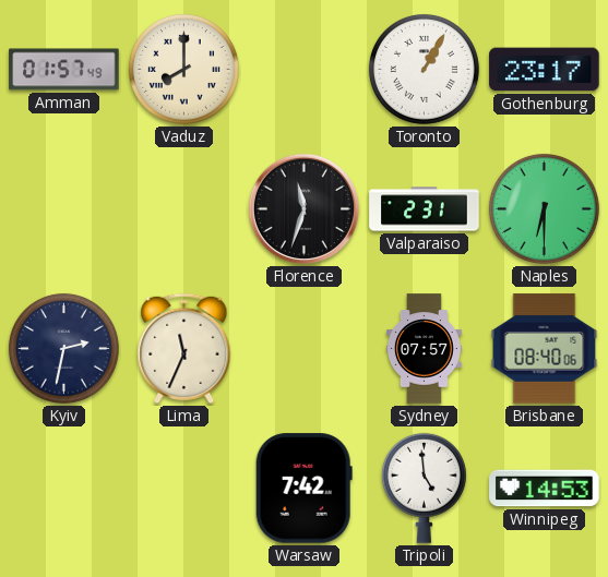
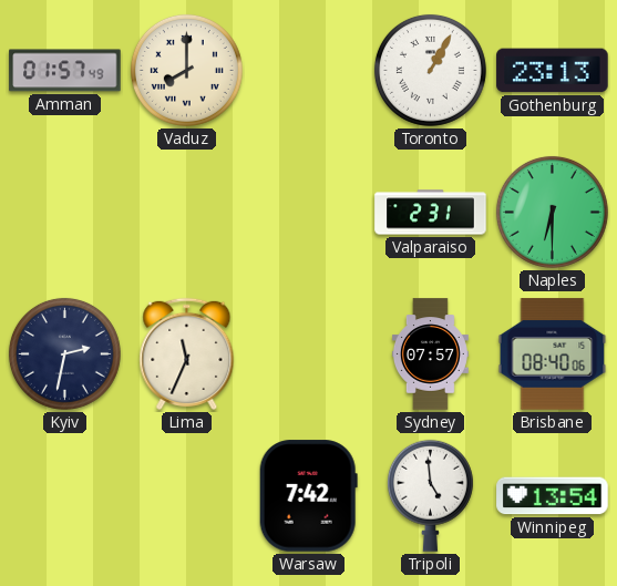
Gothenburg: 23:17 -> 23:13
Florence: 11:33 -> none
Winnipeg: 14:53 -> 13:54
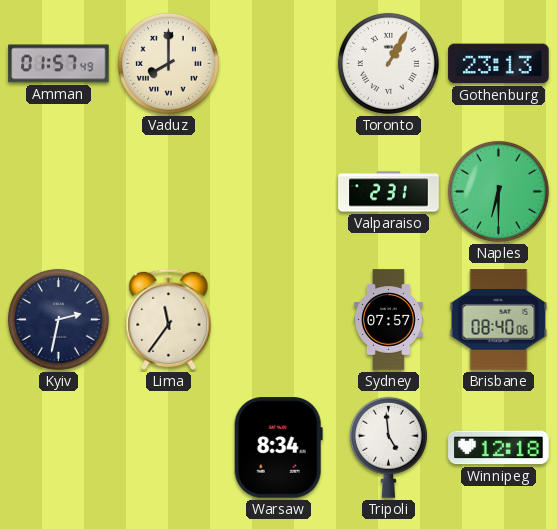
Lima: 11:34 -> 11:36
Warsaw: 7:42 -> 8:34
Winnipeg: 13:54 -> 12:18
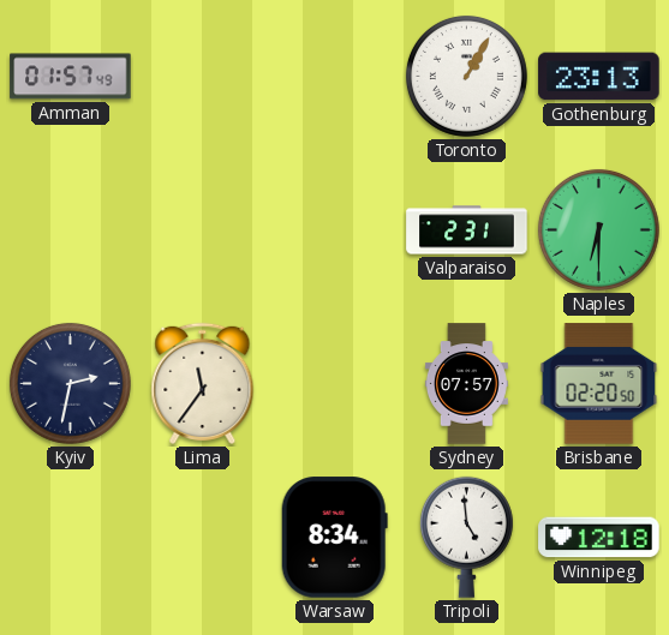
Vaduz: 8:00 -> none
Brisbane: 08:40 -> 02:20
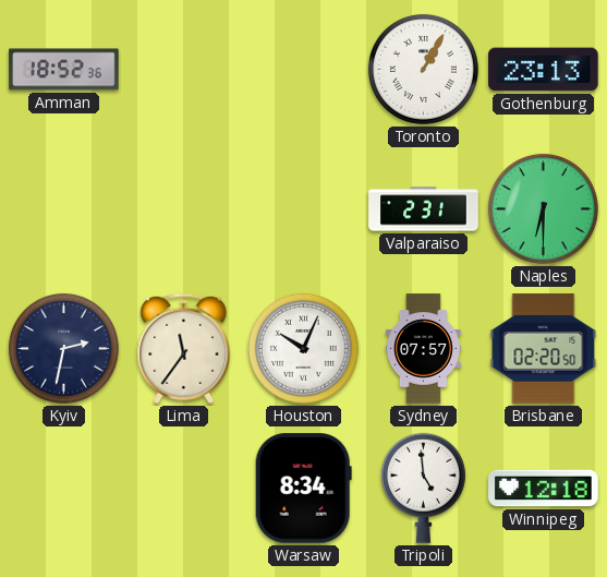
Amman: 01:57 -> 18:52
Houston: none -> 10:04
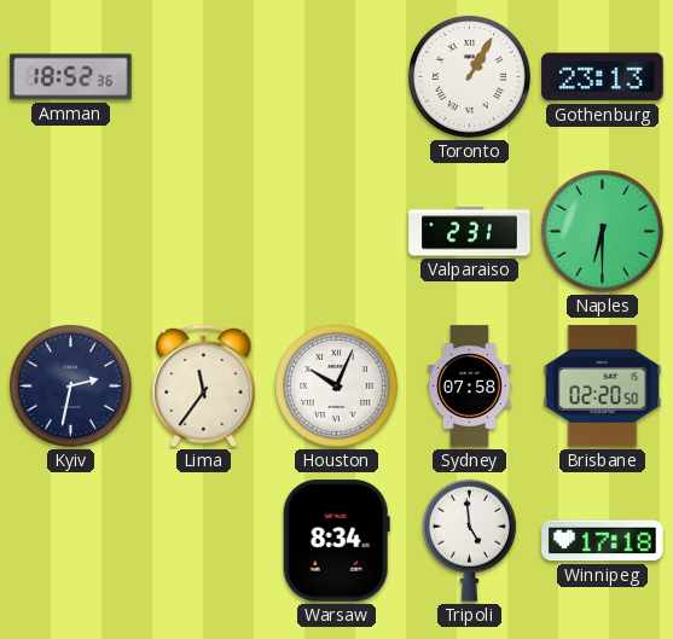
Sydney: 07:57 -> 07:58
Winnipeg: 12:18 -> 17:18
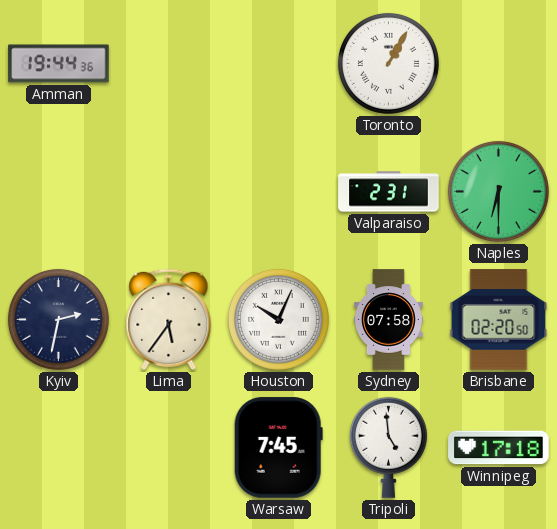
Amman: 18:52 -> 19:44
Gothenburg: 23:13 -> none
Lima: 11:36 -> 5:36
Warsaw: 8:34 -> 7:45
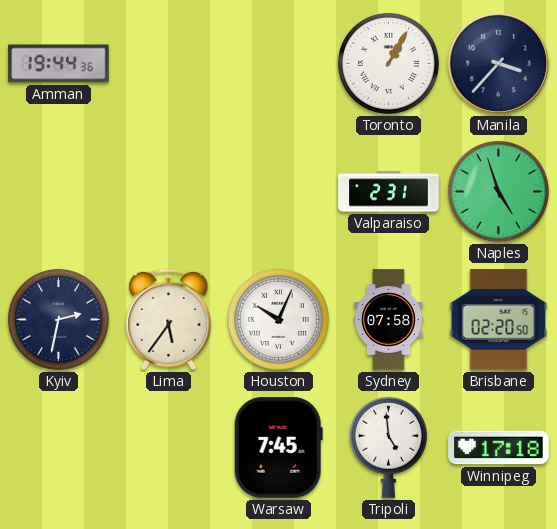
Manila: none -> 3:37
Naples: 6:30 -> 4:57
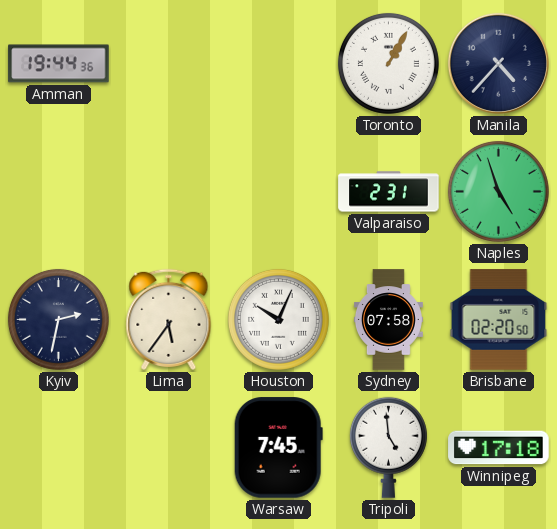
Manila: 3:37 -> 4:37
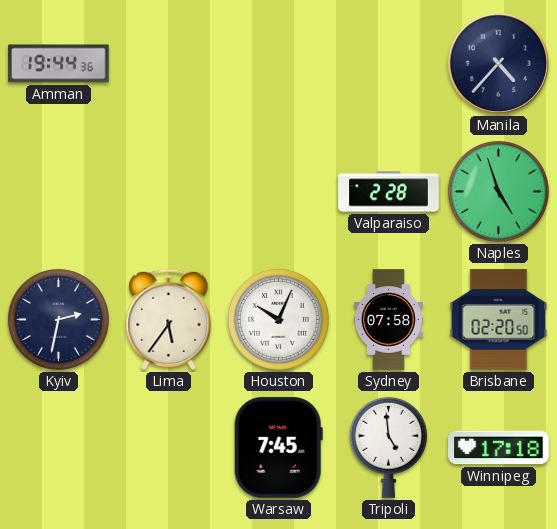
Toronto: 1:05 -> none
Valparaiso: 2:31 -> 2:28
